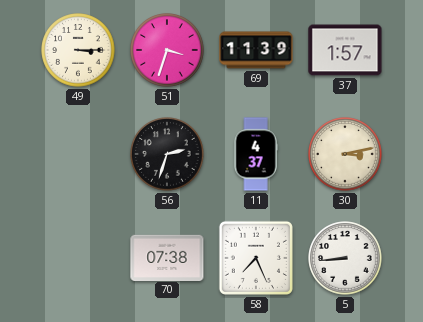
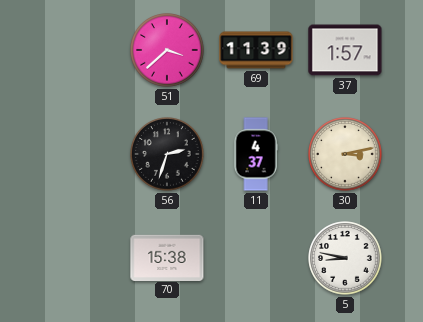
49: 3:15 -> none
51: 3:33 -> 3:38
70: 07:38 -> 15:38
58: 7:26 -> none
5: 8:44 -> 8:47
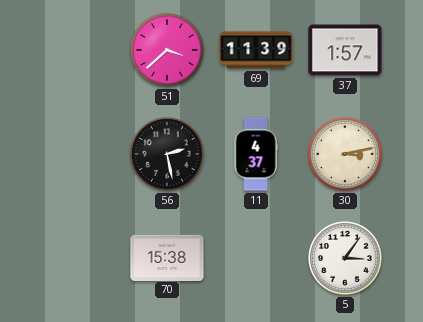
56: 2:33 -> 2:28
5: 8:47 -> 3:06
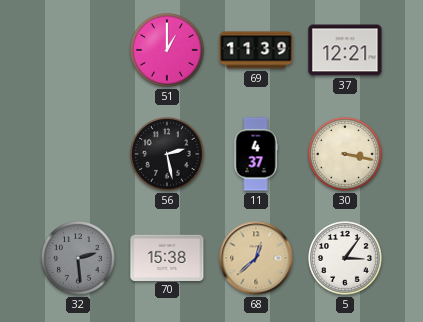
51: 3:38 -> 1:00
37: 1:57 -> 12:21
30: 3:13 -> 3:17
32: none -> 2:29
68: none -> 12:38
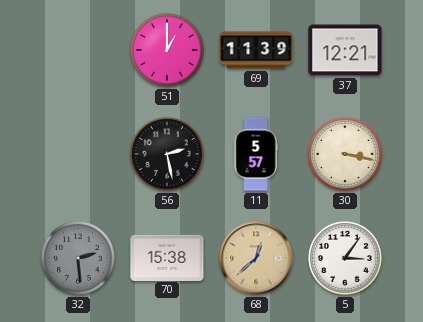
11: 4:37 -> 5:57
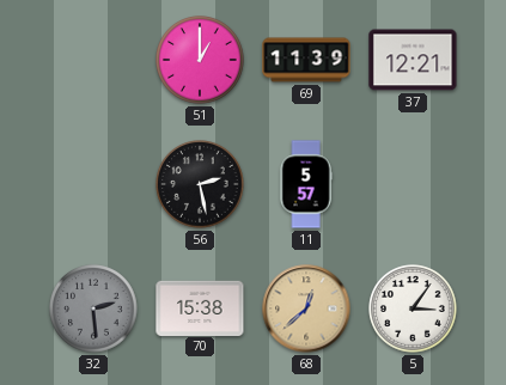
30: 3:17 -> none
